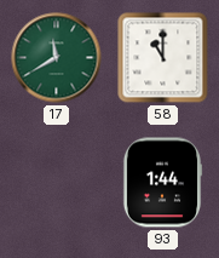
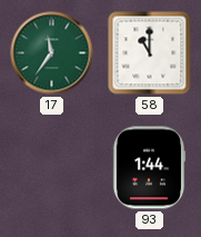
17: 11:40 -> 11:36
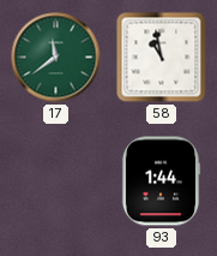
17: 11:36 -> 11:39
58: 11:00 -> 10:58
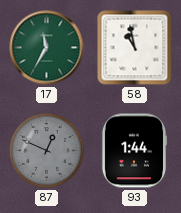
17: 11:39 -> 11:35
87: none -> 12:49
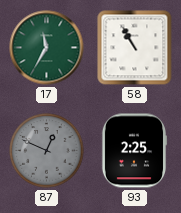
58: 10:58 -> 10:55
93: 1:44 -> 2:25
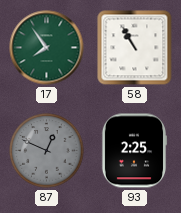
17: 11:35 -> 7:54
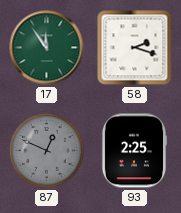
17: 7:54 -> 11:54
58: 10:55 -> 2:18
